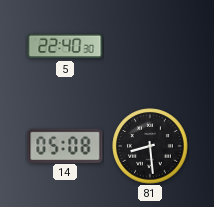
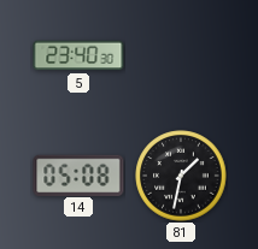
5: 22:40 -> 23:40
81: 8:29 -> 1:32
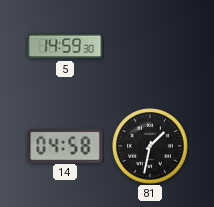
5: 23:40 -> 14:59
14: 05:08 -> 04:58
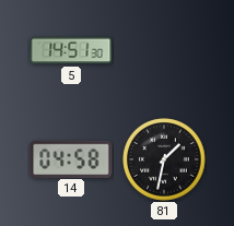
5: 14:59 -> 14:51
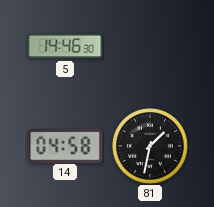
5: 14:51 -> 14:46
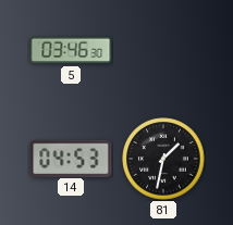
5: 14:46 -> 03:46
14: 04:58 -> 04:53
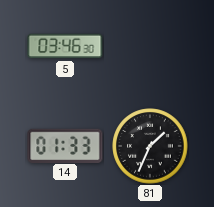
14: 04:53 -> 01:33
81: 1:32 -> 1:34
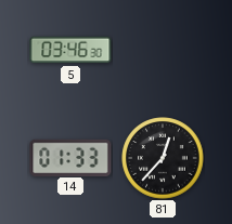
81: 1:34 -> 12:37
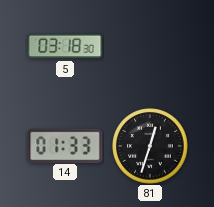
5: 03:46 -> 03:18
81: 12:37 -> 12:33
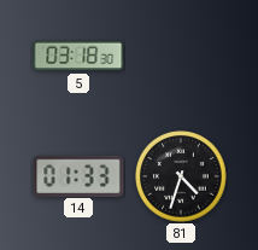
81: 12:33 -> 4:33
